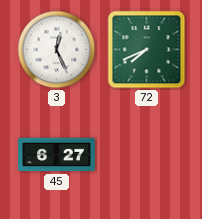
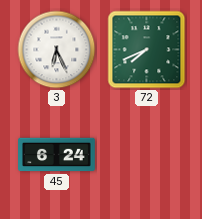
3: 12:26 -> 6:26
45: 6:27 -> 6:24
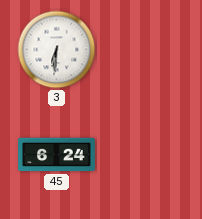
3: 6:26 -> 6:31
72: 7:41 -> none
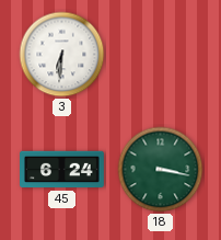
18: none -> 3:17
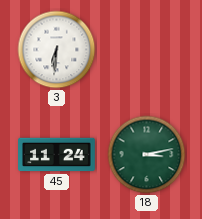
45: 6:24 -> 11:24
18: 3:17 -> 3:13
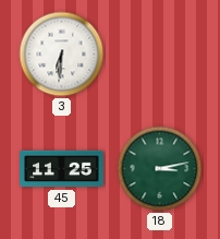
45: 11:24 -> 11:25
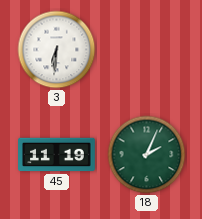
45: 11:25 -> 11:19
18: 3:13 -> 2:04
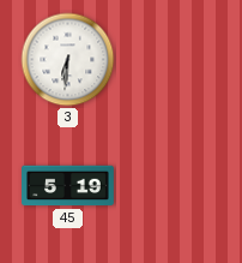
45: 11:19 -> 5:19
18: 2:04 -> none
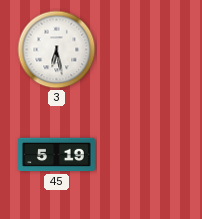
3: 6:31 -> 6:28
